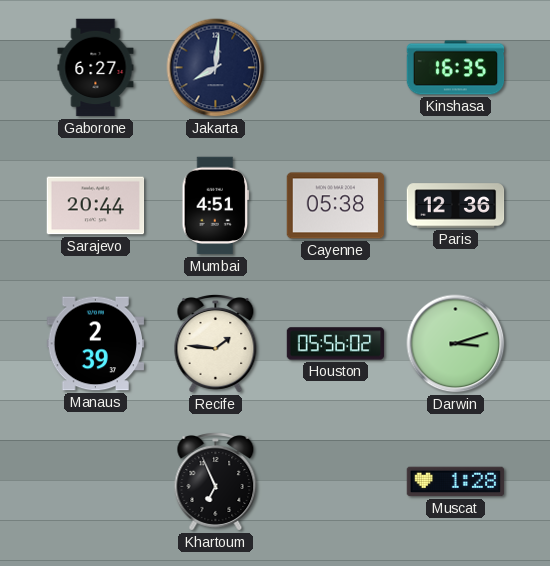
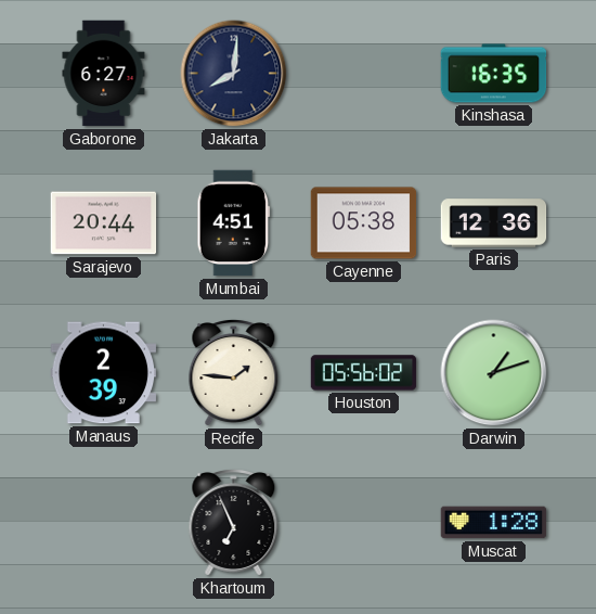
Darwin: 3:12 -> 1:12
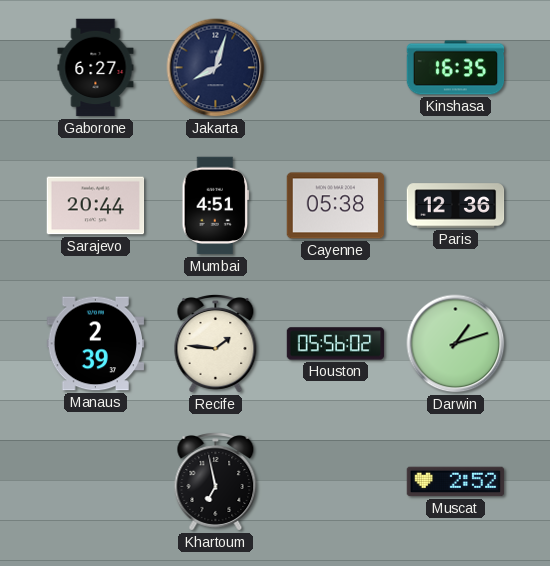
Jakarta: 8:01 -> 8:03
Khartoum: 6:56 -> 6:58
Muscat: 1:28 -> 2:52
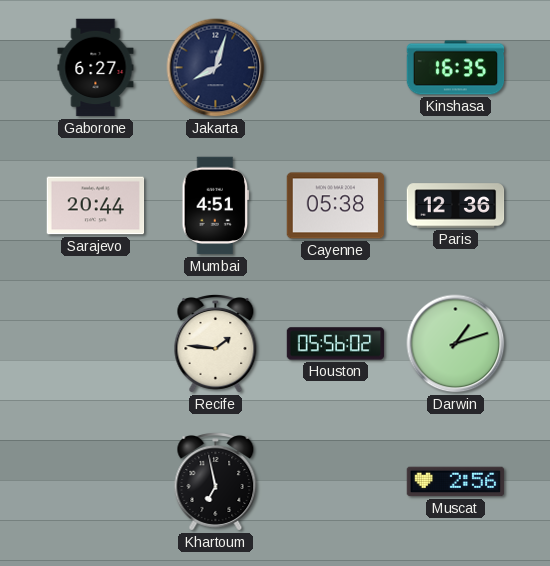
Manaus: 2:39 -> none
Muscat: 2:52 -> 2:56
